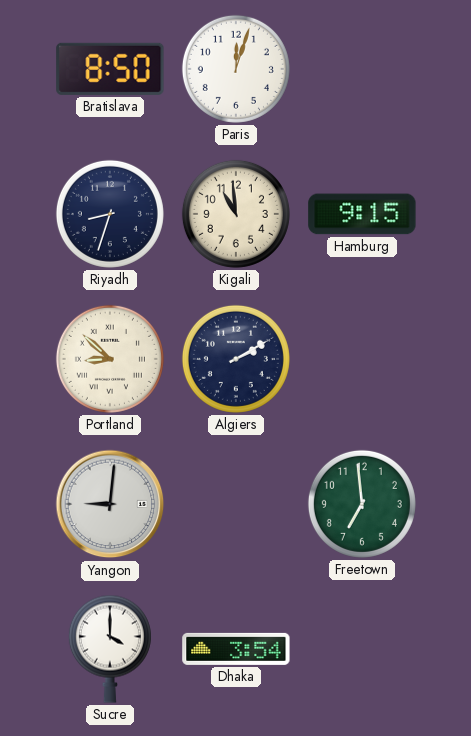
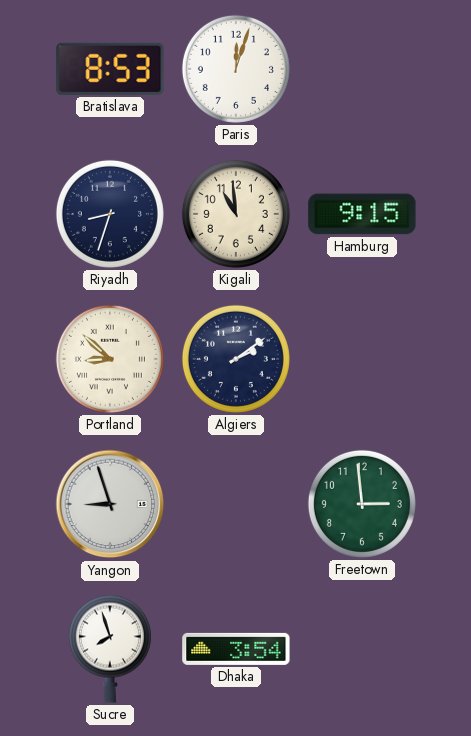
Bratislava: 8:50 -> 8:53
Algiers: 2:10 -> 2:09
Yangon: 9:01 -> 8:57
Freetown: 6:59 -> 2:59
Sucre: 4:00 -> 7:57
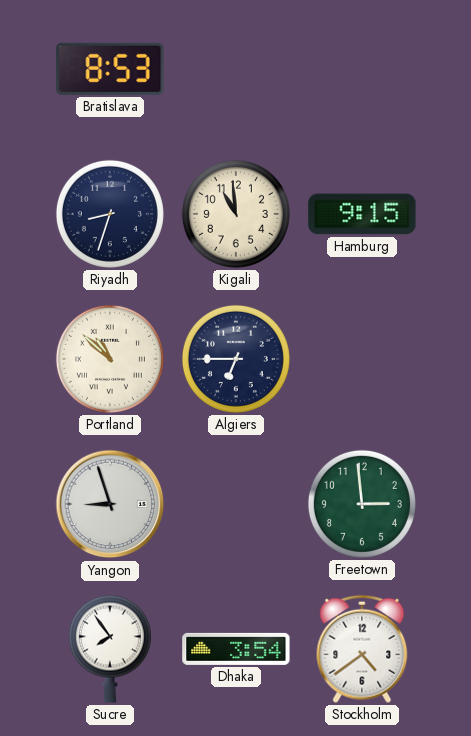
Paris: 12:03 -> none
Portland: 8:52 -> 10:52
Algiers: 2:09 -> 6:45
Sucre: 7:57 -> 7:54
Stockholm: none -> 4:39
